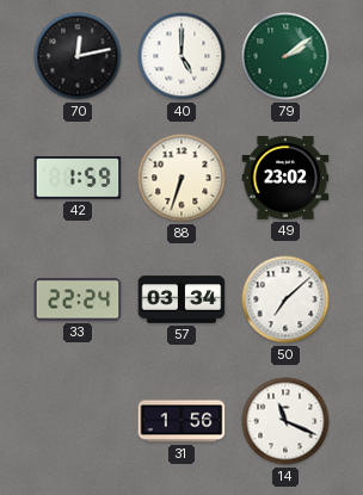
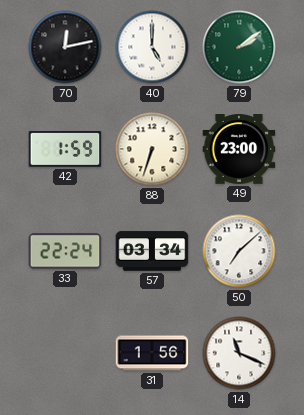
49: 23:02 -> 23:00
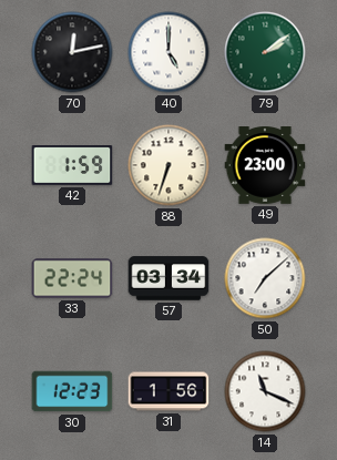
30: none -> 12:23
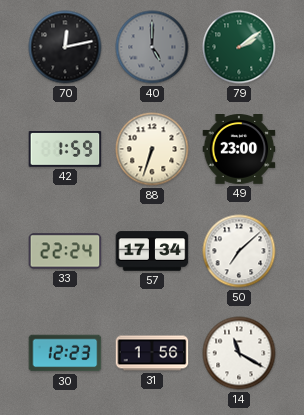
40 dial: white -> grey
57: 03:34 -> 17:34
14: 11:19 -> 11:20
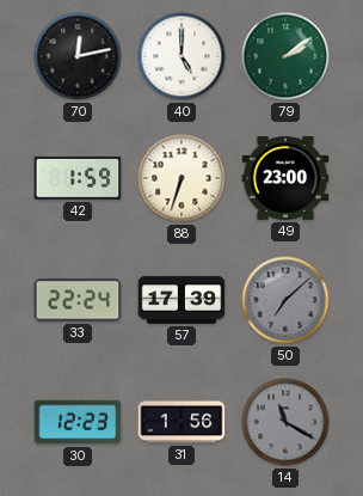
40 dial: grey -> white
57: 17:34 -> 17:39
50 dial: white -> grey
14 dial: white -> grey
